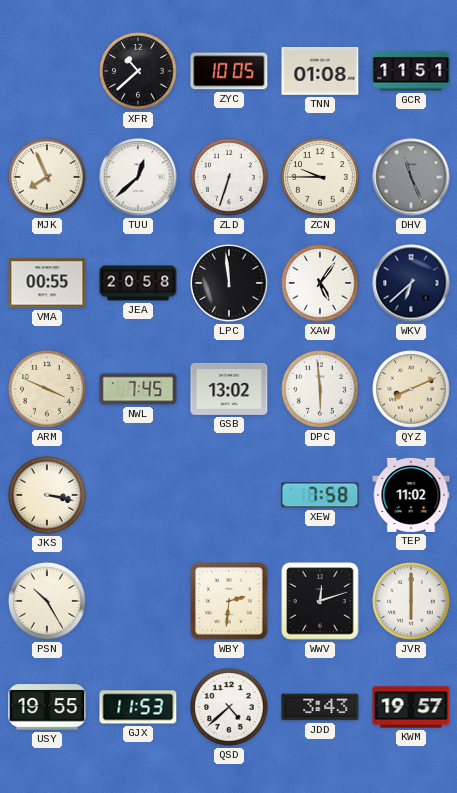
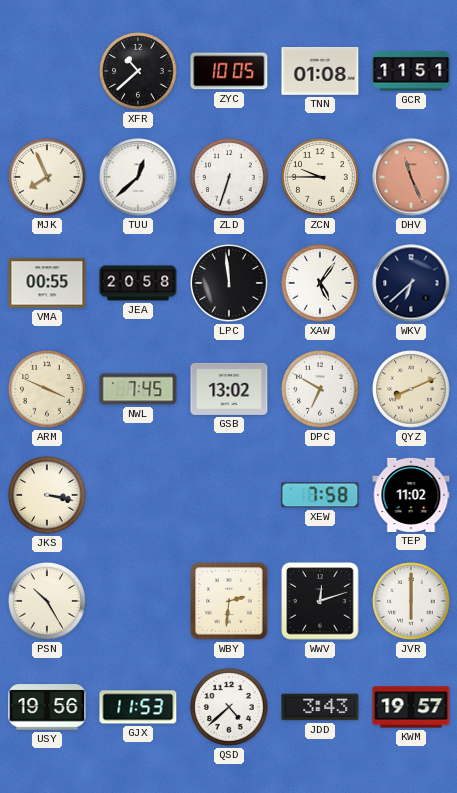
DHV dial: grey -> salmon
DPC: 5:59 -> 6:50
USY: 19:55 -> 19:56
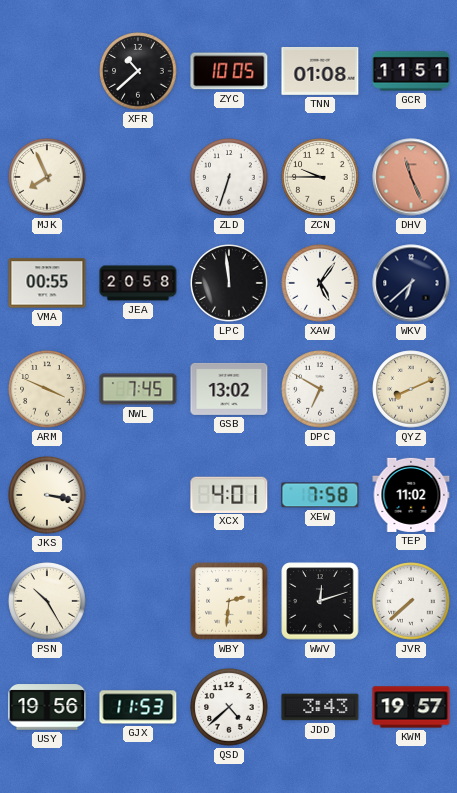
TUU: 12:38 -> none
XCX: none -> 4:01
JVR: 6:00 -> 7:38
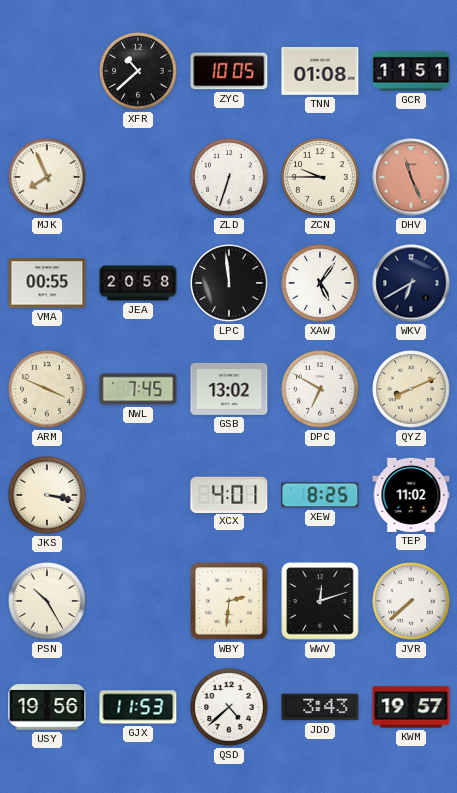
WKV: 6:38 -> 6:40
XEW: 7:58 -> 8:25
